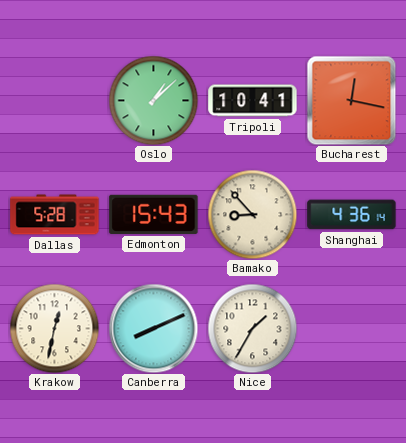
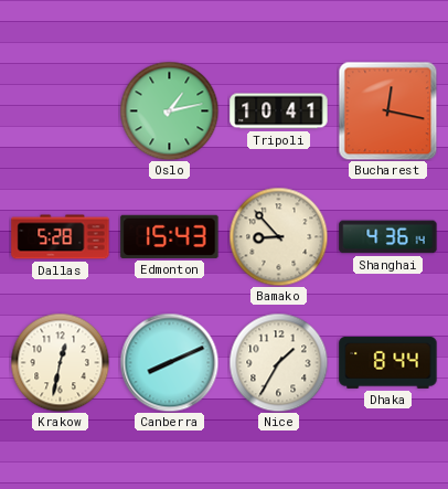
Oslo: 1:08 -> 1:13
Dhaka: none -> 8:44
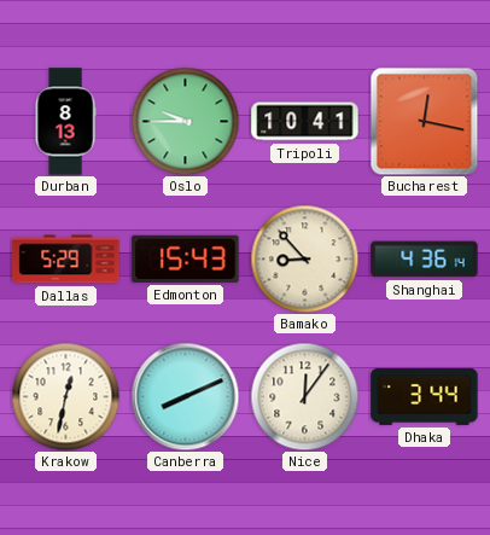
Durban: none -> 8:13
Oslo: 1:13 -> 9:45
Dallas: 5:28 -> 5:29
Nice: 1:35 -> 12:06
Dhaka: 8:44 -> 3:44
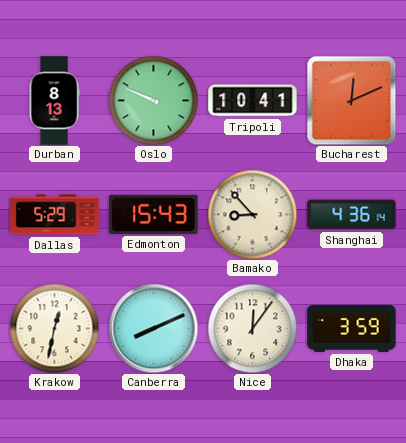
Oslo: 9:45 -> 9:49
Bucharest: 12:17 -> 12:11
Dhaka: 3:44 -> 3:59
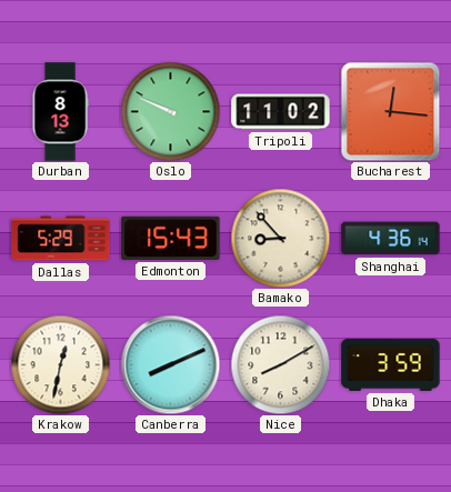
Tripoli: 10:41 -> 11:02
Bucharest: 12:11 -> 12:16
Nice: 12:06 -> 8:10
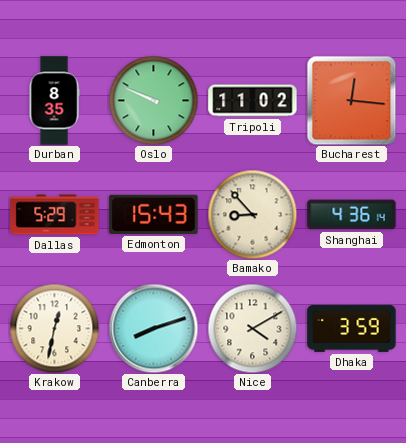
Durban: 8:13 -> 8:35
Canberra: 8:11 -> 8:12
Nice: 8:10 -> 4:10
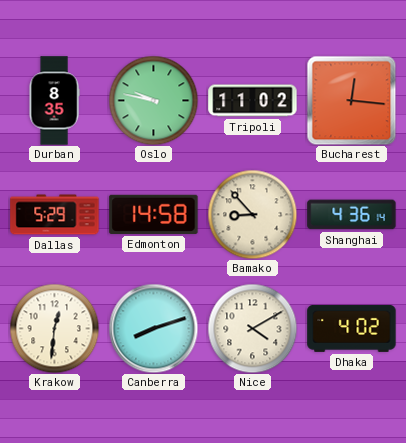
Oslo: 9:49 -> 9:47
Edmonton: 15:43 -> 14:58
Krakow: 12:32 -> 12:31
Dhaka: 3:59 -> 4:02
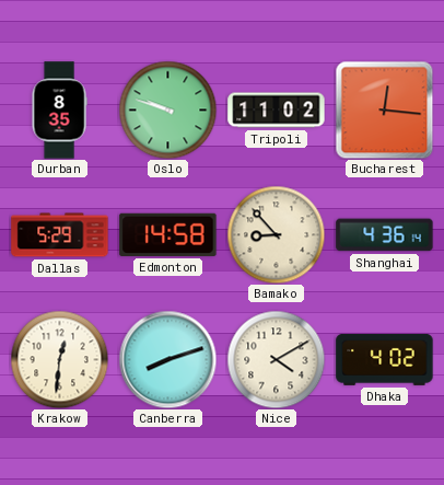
Oslo: 9:47 -> 9:48
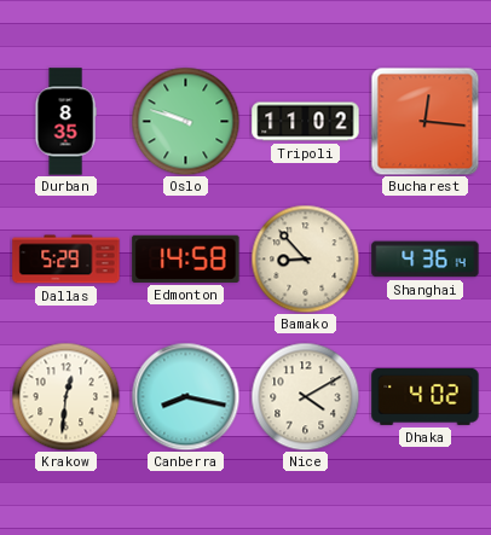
Canberra: 8:12 -> 8:17
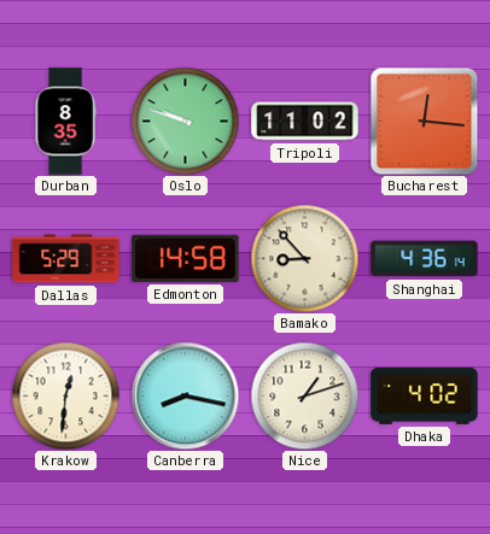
Nice: 4:10 -> 1:12
